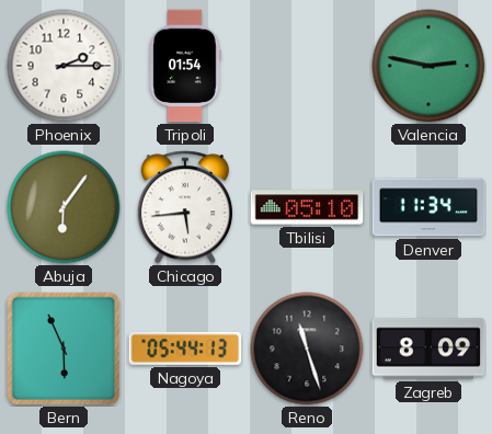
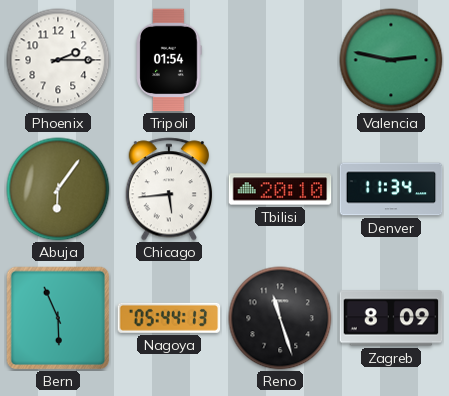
Tbilisi: 05:10 -> 20:10
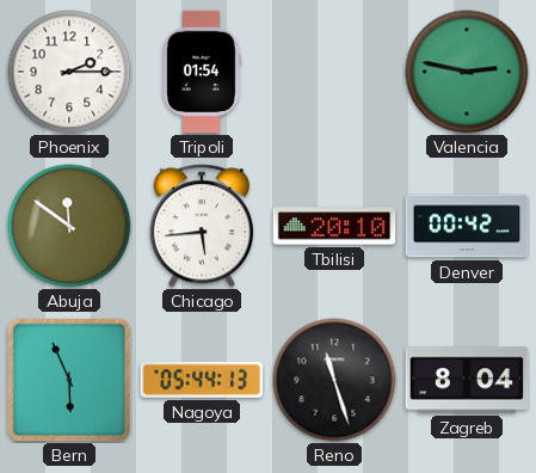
Abuja: 6:06 -> 11:51
Denver: 11:34 -> 00:42
Zagreb: 8:09 -> 8:04
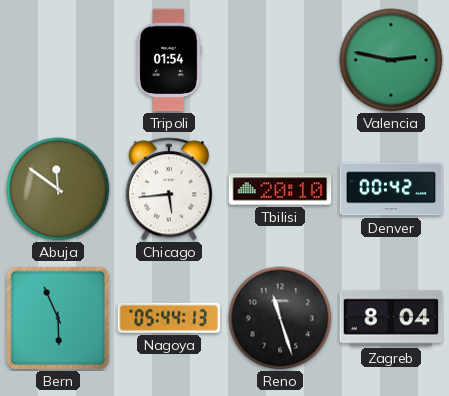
Phoenix: 2:15 -> none
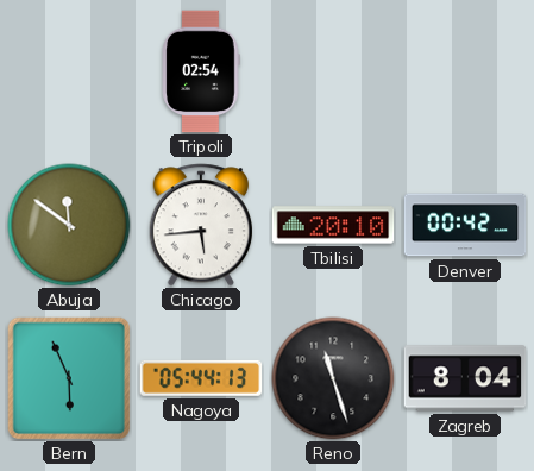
Tripoli: 01:54 -> 02:54
Valencia: 2:47 -> none
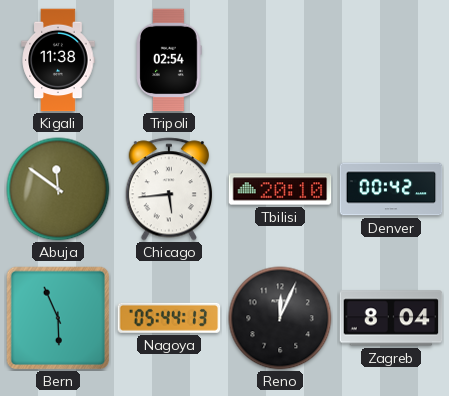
Kigali: none -> 11:38
Reno: 11:27 -> 12:04
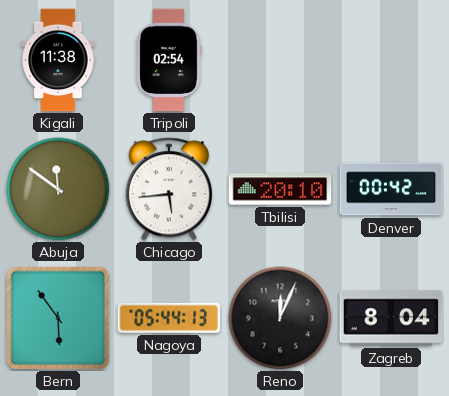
Bern: 5:56 -> 5:54
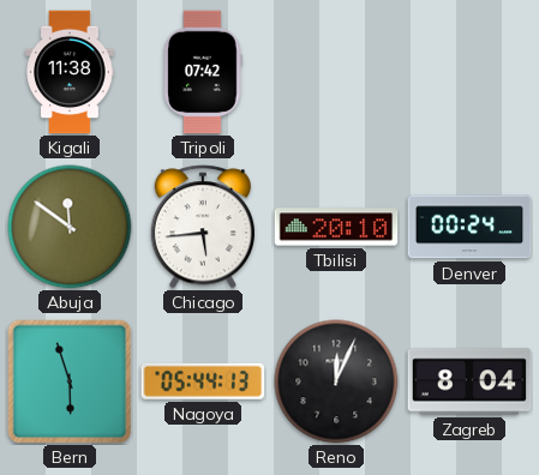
Tripoli: 02:54 -> 07:42
Denver: 00:42 -> 00:24
Bern: 5:54 -> 5:57
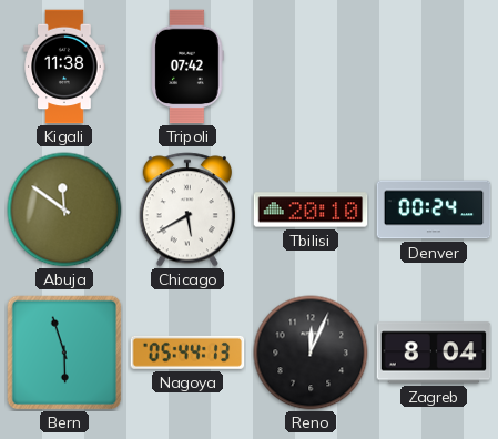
Chicago: 5:44 -> 5:40
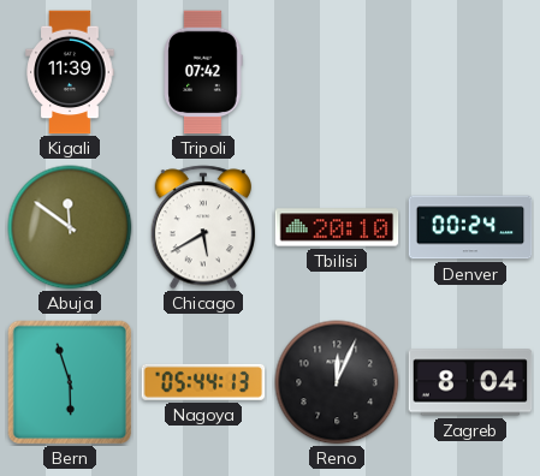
Kigali: 11:38 -> 11:39
